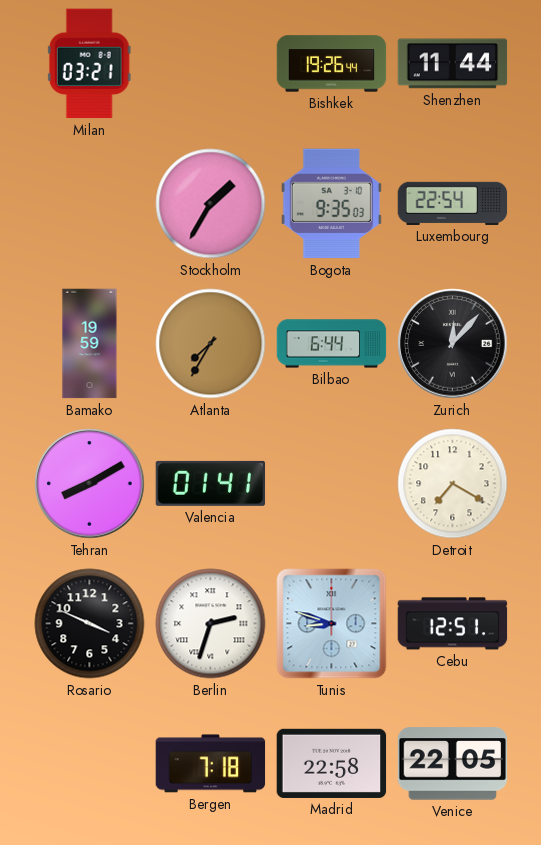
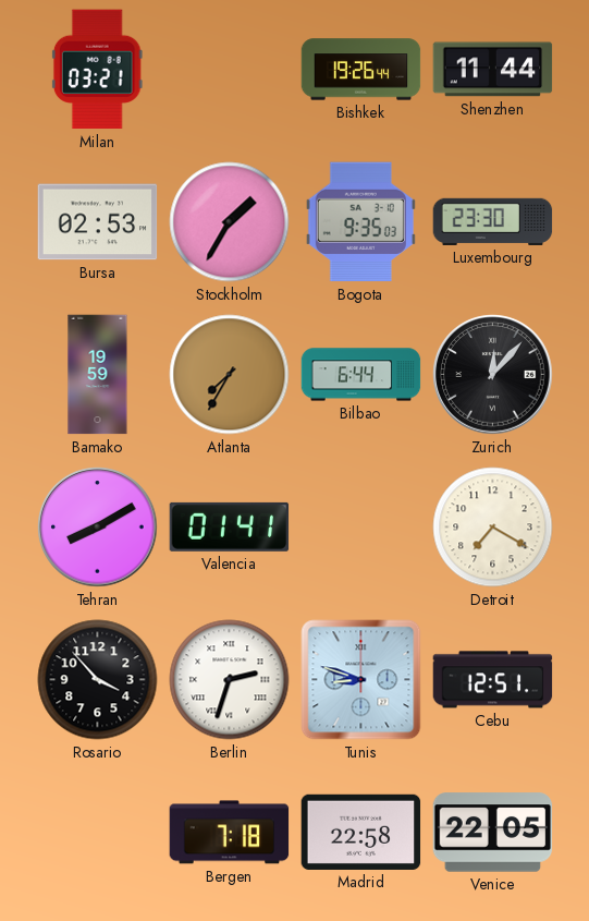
Bursa: none -> 02:53
Luxembourg: 22:54 -> 23:30
Rosario: 3:49 -> 3:53
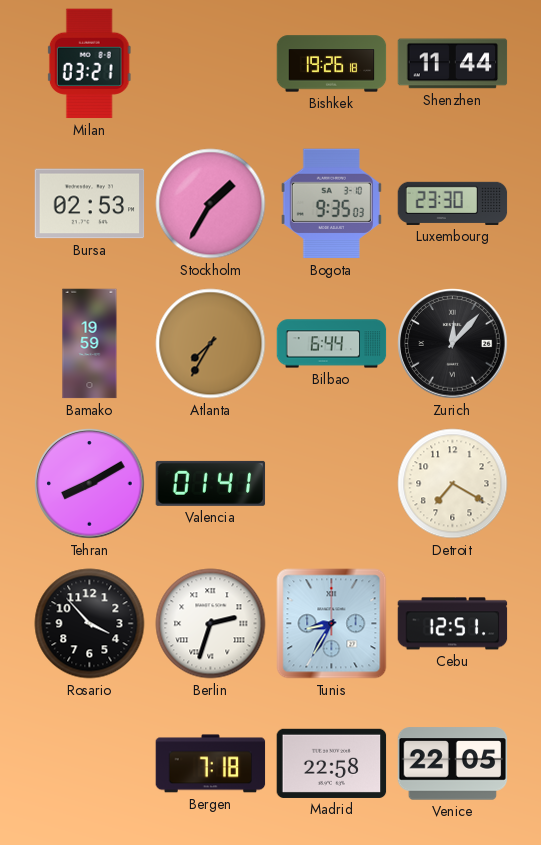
Bishkek: 19:26:44 -> 19:26:18
Tunis: 8:48 -> 8:35
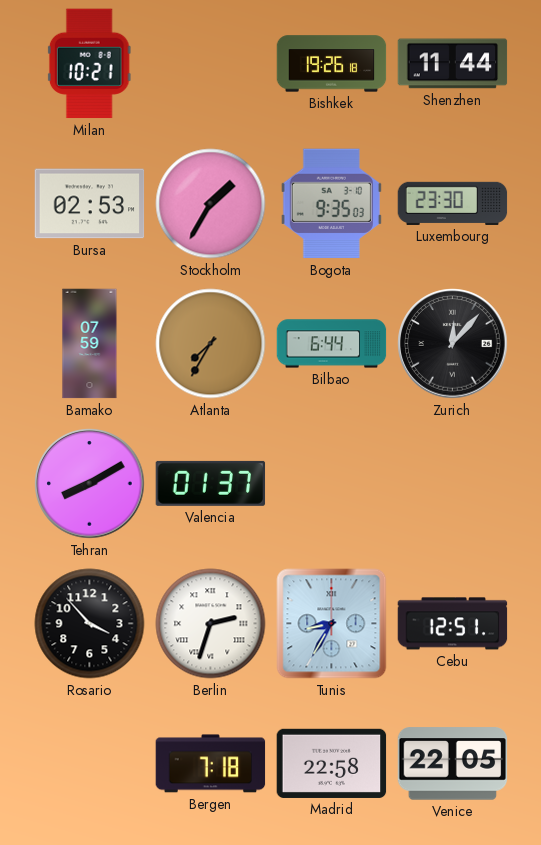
Milan: 03:21 -> 10:21
Bamako: 19:59 -> 07:59
Valencia: 01:41 -> 01:37
Detroit: 7:20 -> none
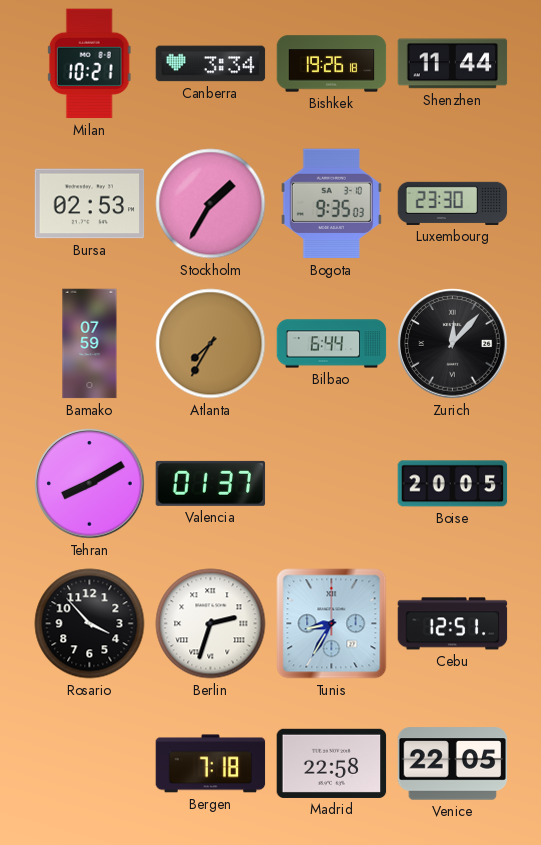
Canberra: none -> 3:34
Boise: none -> 20:05
